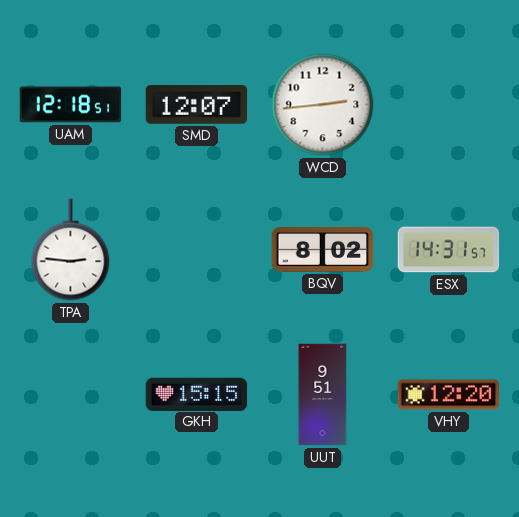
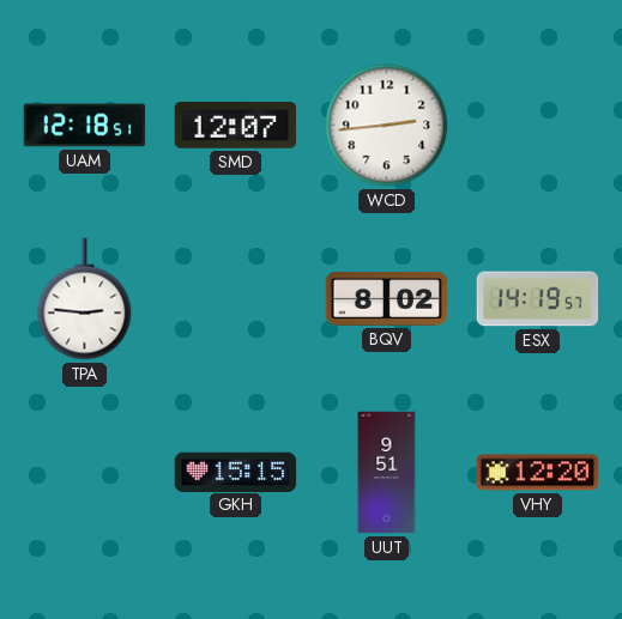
ESX: 14:31 -> 14:19
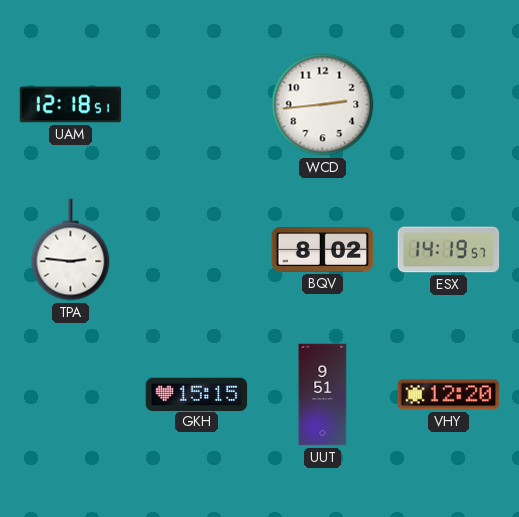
SMD: 12:07 -> none
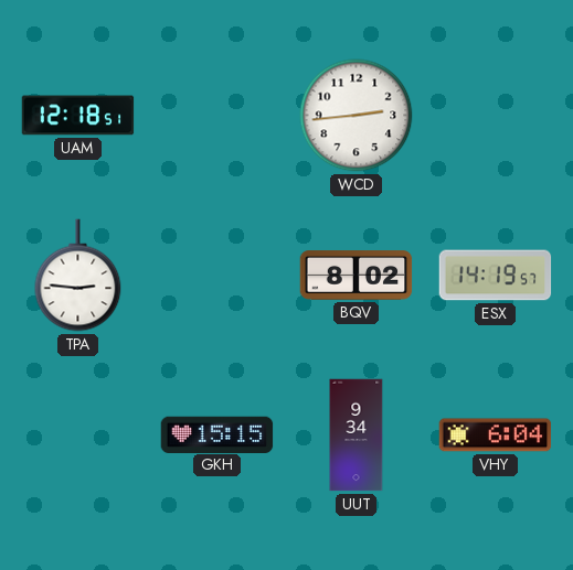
UUT: 9:51 -> 9:34
VHY: 12:20 -> 6:04
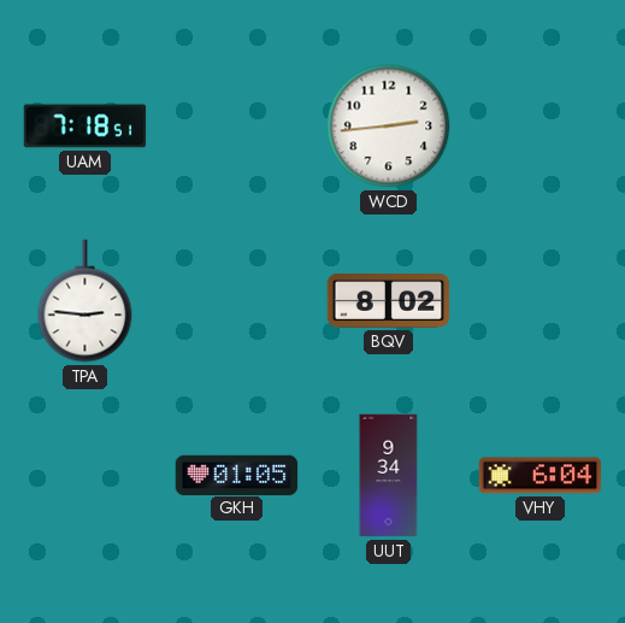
UAM: 12:18 -> 7:18
ESX: 14:19 -> none
GKH: 15:15 -> 01:05
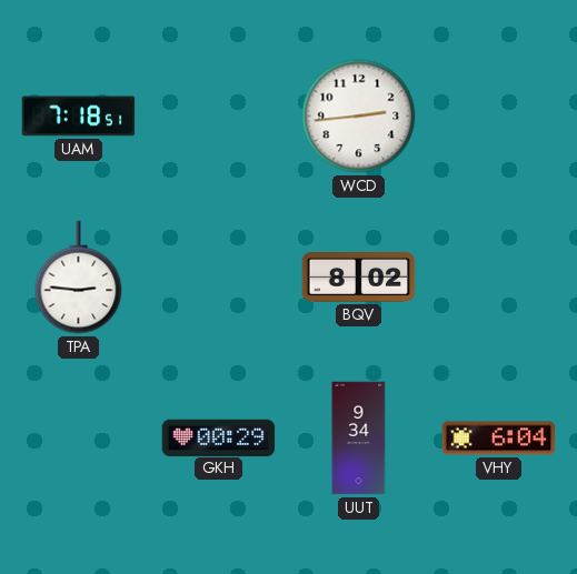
GKH: 01:05 -> 00:29
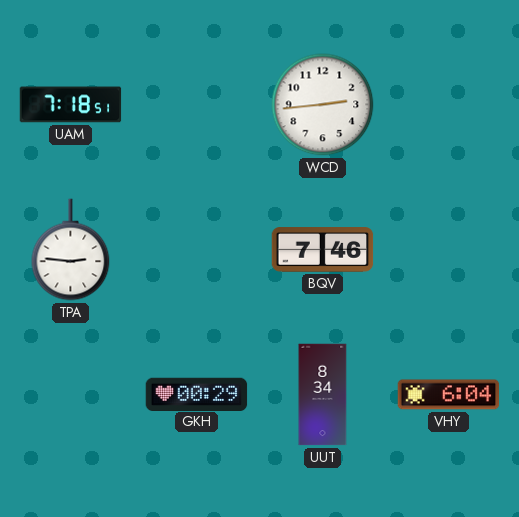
BQV: 8:02 -> 7:46
UUT: 9:34 -> 8:34
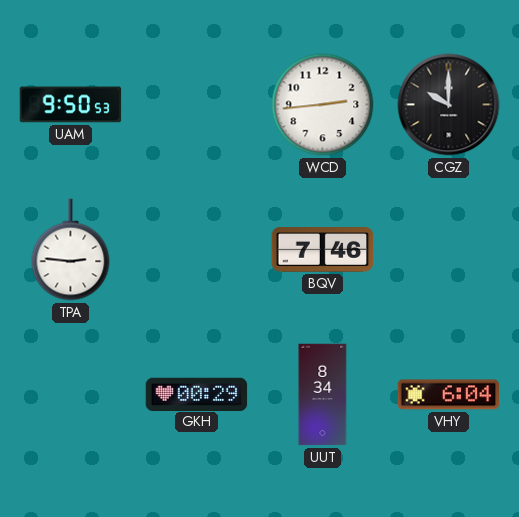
UAM: 7:18 -> 9:50
CGZ: none -> 10:00
